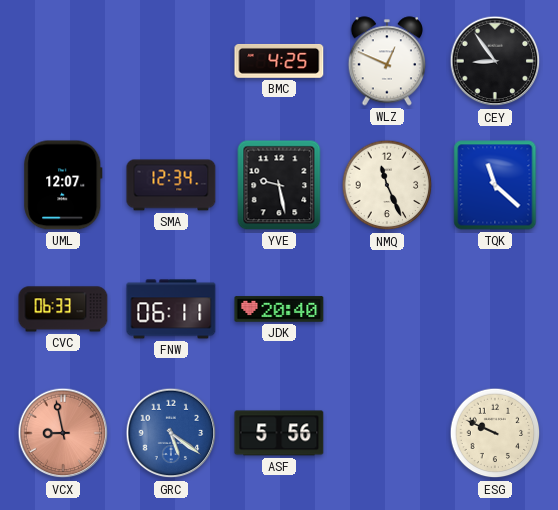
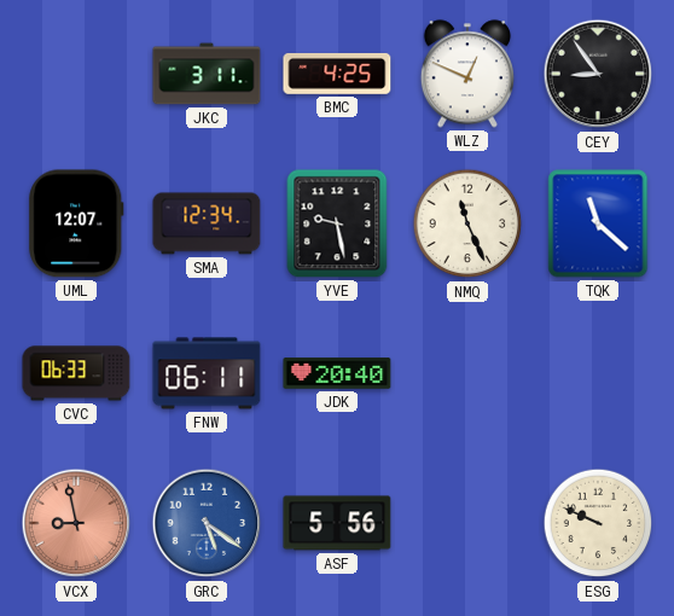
JKC: none -> 3:11
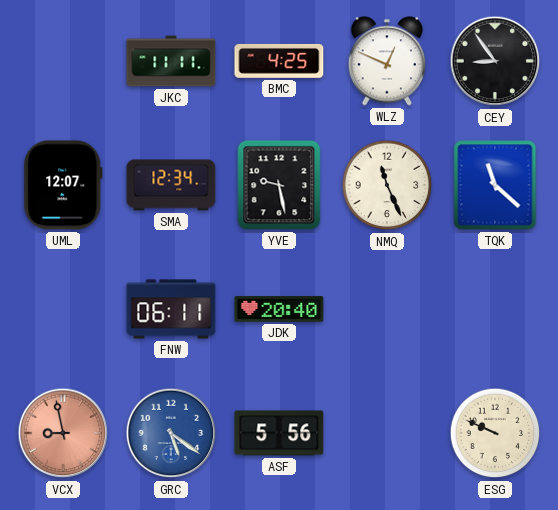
JKC: 3:11 -> 11:11
CVC: 06:33 -> none
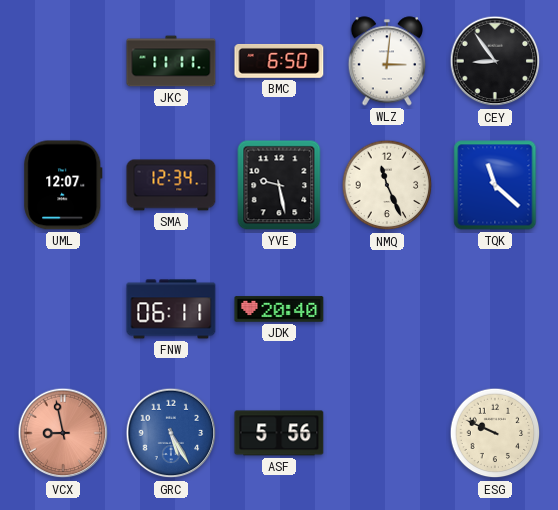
BMC: 4:25 -> 6:50
WLZ: 12:49 -> 3:01
GRC: 5:21 -> 5:25
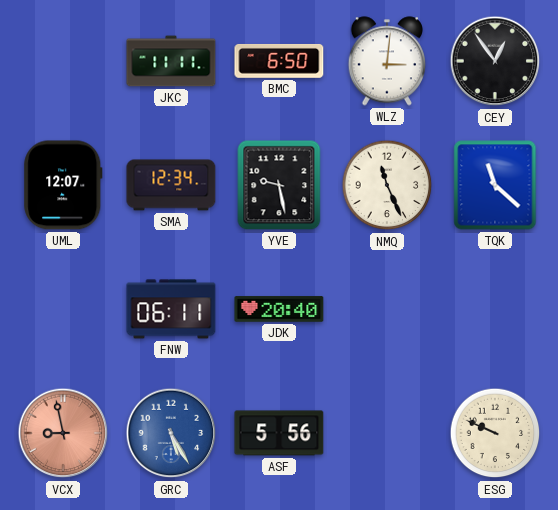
CEY: 8:54 -> 12:54
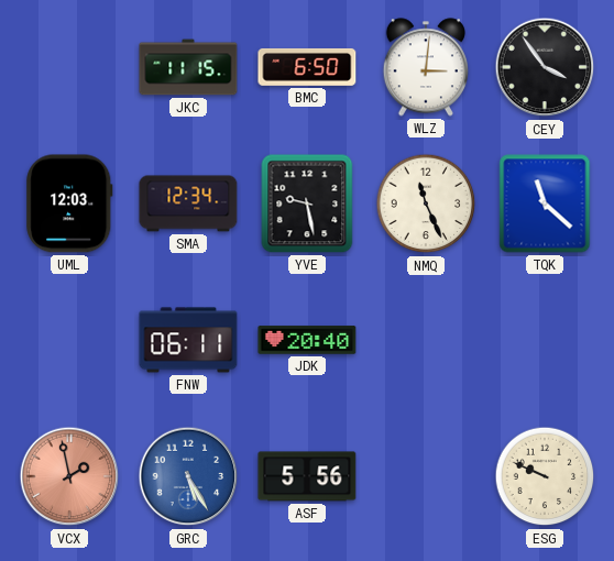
JKC: 11:11 -> 11:15
CEY: 12:54 -> 3:54
UML: 12:07 -> 12:03
VCX: 8:58 -> 1:58
